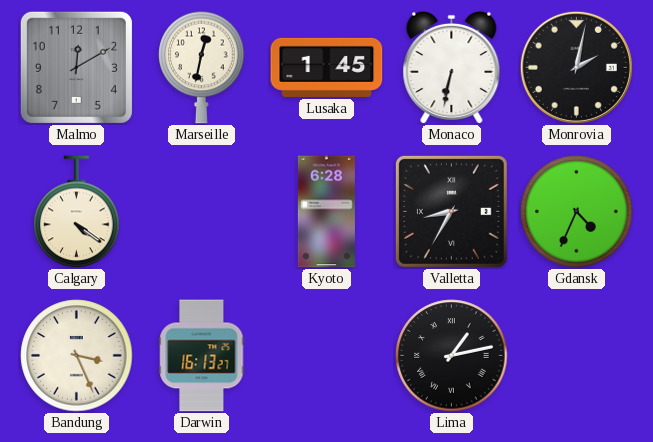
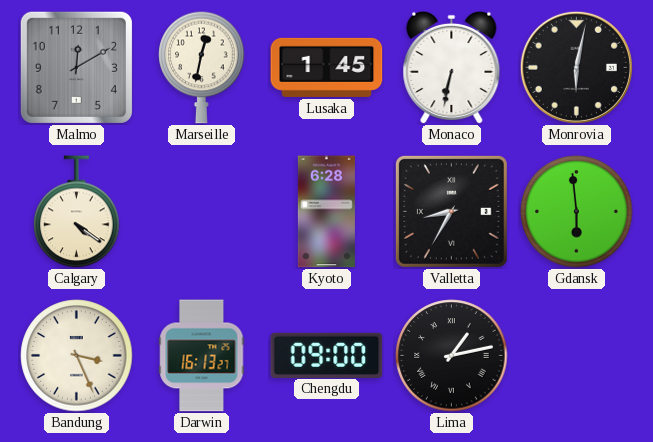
Monrovia: 2:02 -> 6:02
Gdansk: 4:34 -> 5:59
Chengdu: none -> 09:00
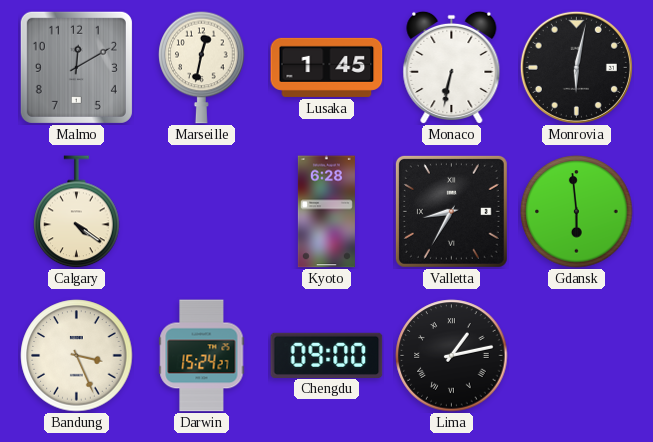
Darwin: 16:13 -> 15:24
